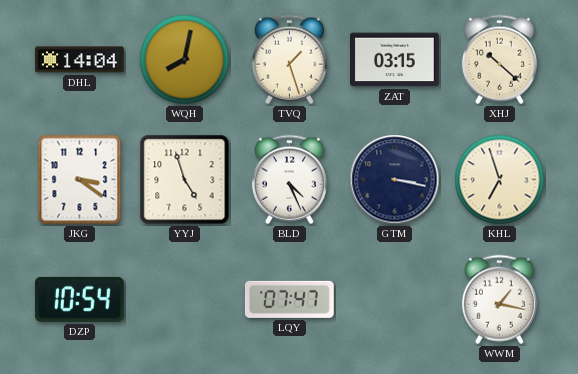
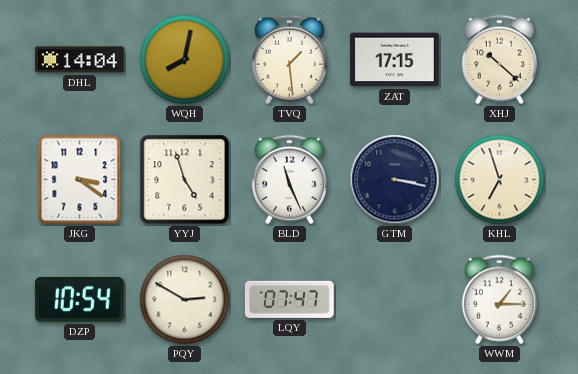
TVQ: 1:27 -> 1:29
ZAT: 03:15 -> 17:15
BLD: 4:26 -> 11:26
PQY: none -> 2:50
WWM: 1:17 -> 1:15
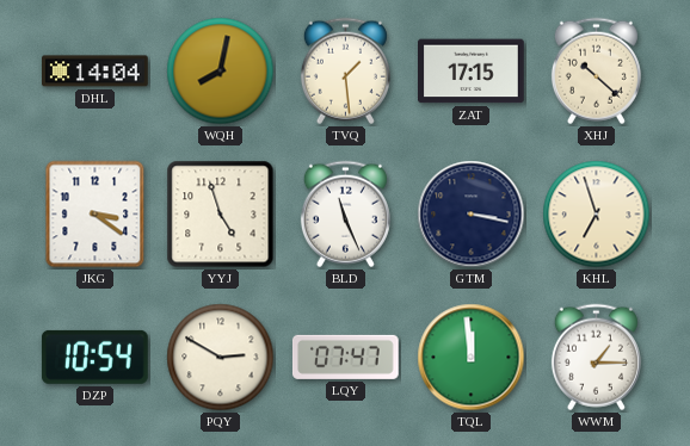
TQL: none -> 11:59
